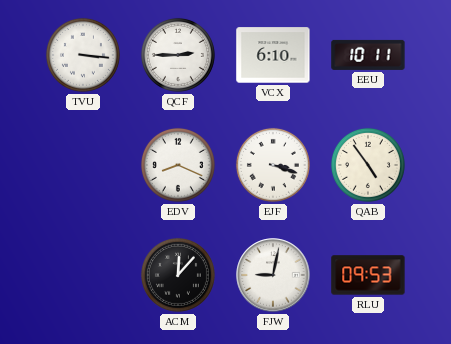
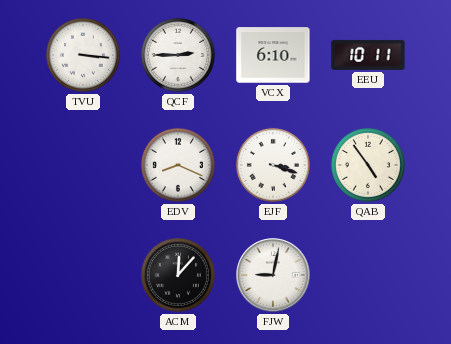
RLU: 09:53 -> none
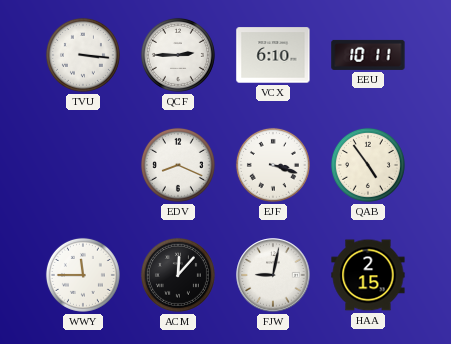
WWY: none -> 11:45
HAA: none -> 2:15
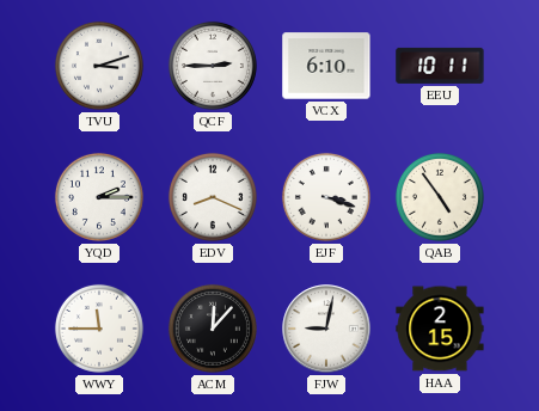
TVU: 3:16 -> 3:12
YQD: none -> 2:15
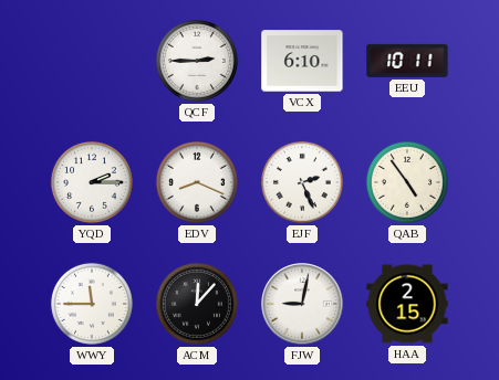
TVU: 3:12 -> none
EJF: 3:18 -> 2:26
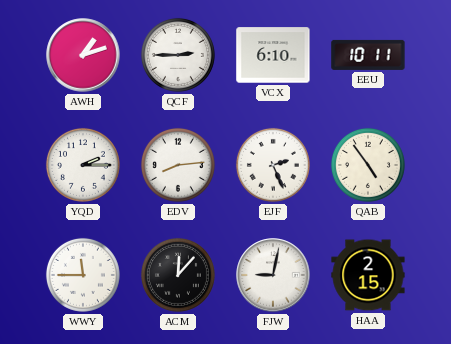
AWH: none -> 1:12
EDV: 8:19 -> 8:14
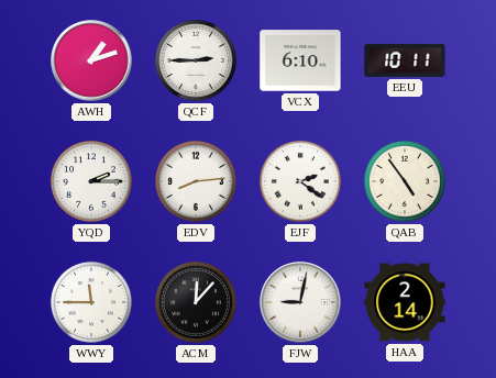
EJF: 2:26 -> 2:21
HAA: 2:15 -> 2:14
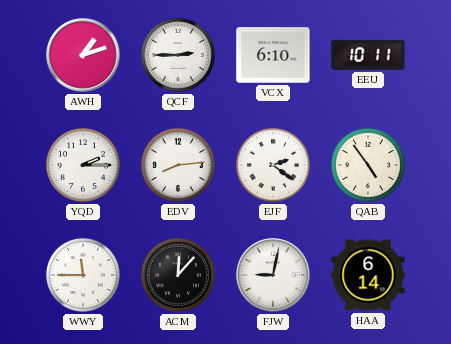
HAA: 2:14 -> 6:14
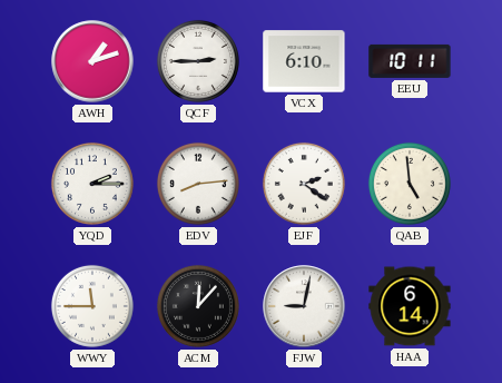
QAB: 4:54 -> 4:59
